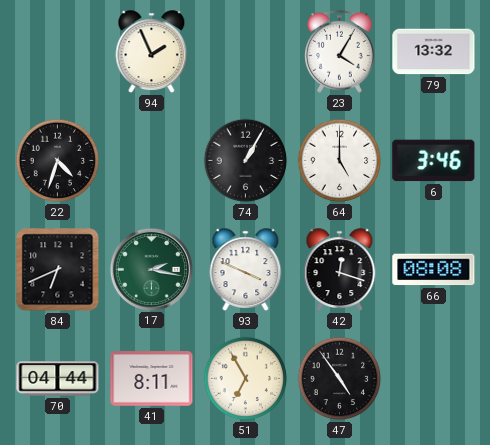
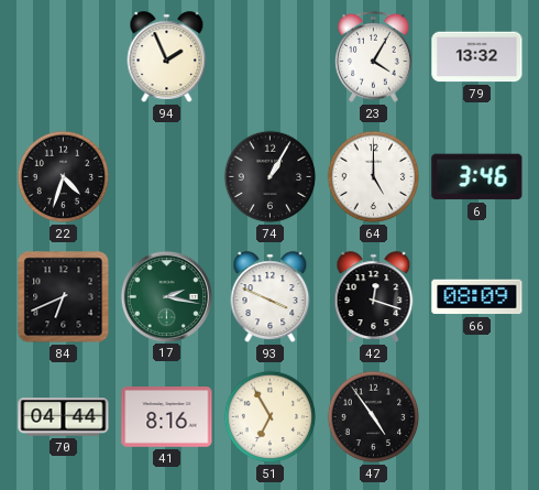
66: 08:08 -> 08:09
41: 8:11 -> 8:16
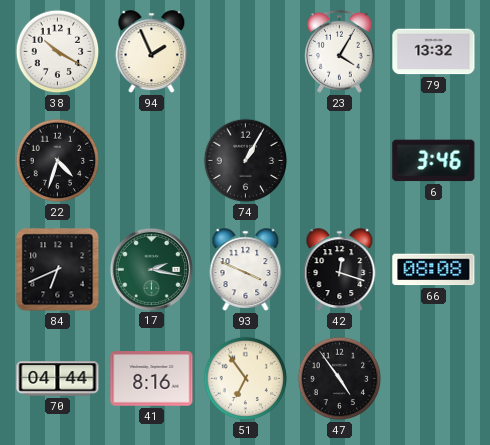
38: none -> 10:20
64: 5:00 -> none
66: 08:09 -> 08:08
51: 6:55 -> 6:54
